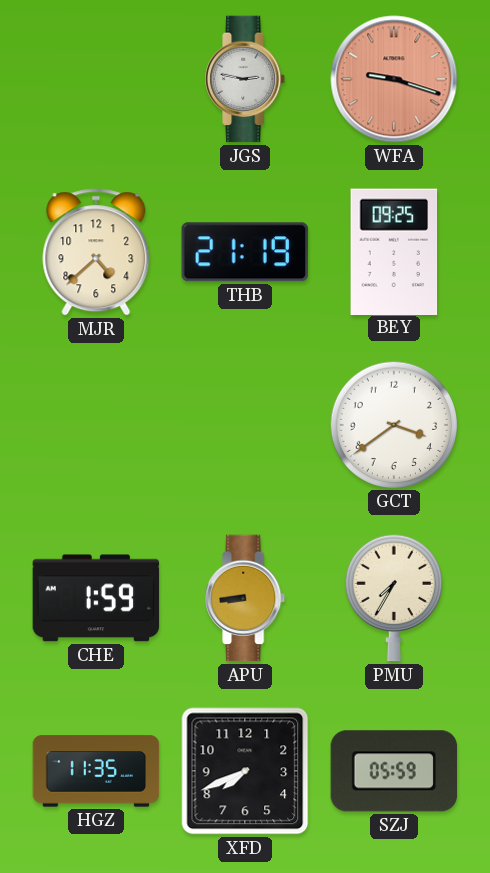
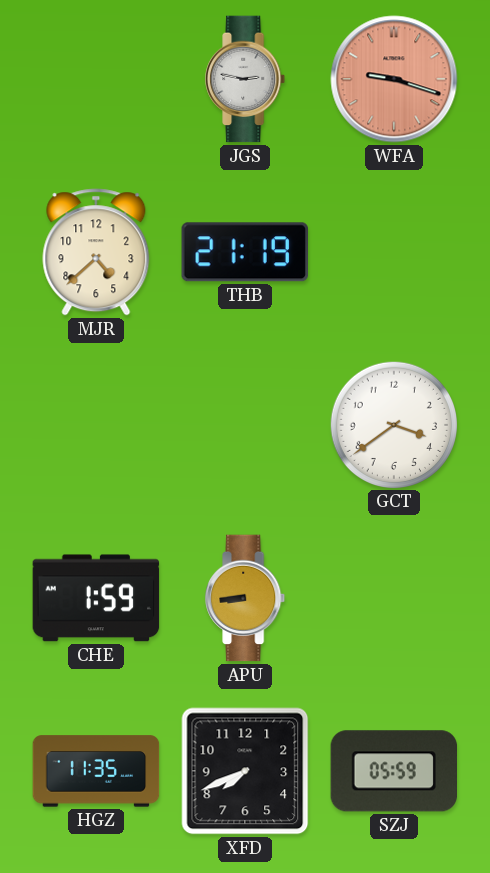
BEY: 09:25 -> none
PMU: 7:35 -> none
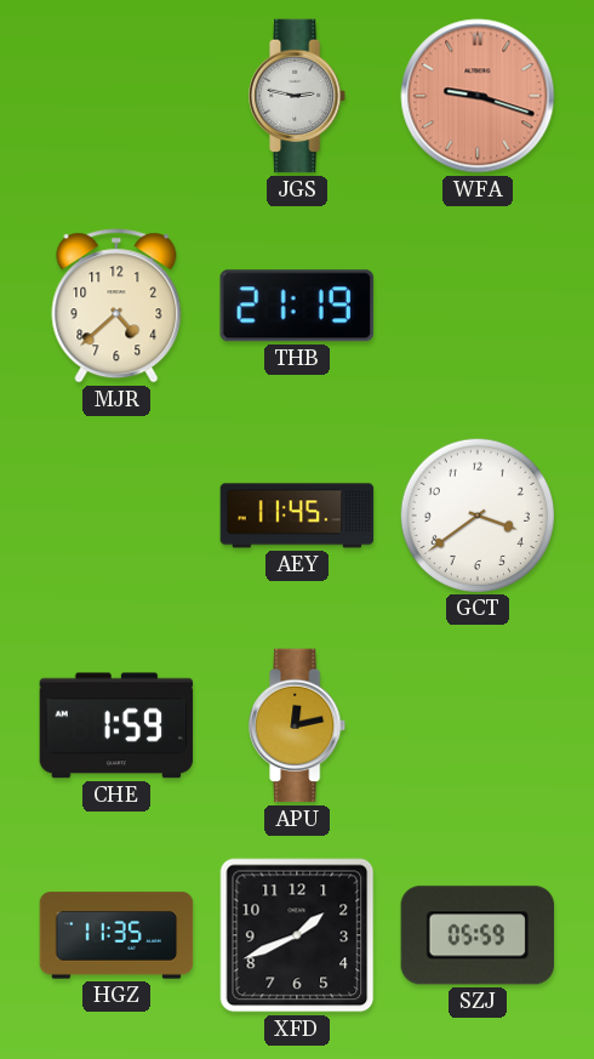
AEY: none -> 11:45
APU: 8:44 -> 12:13
XFD: 7:41 -> 1:41
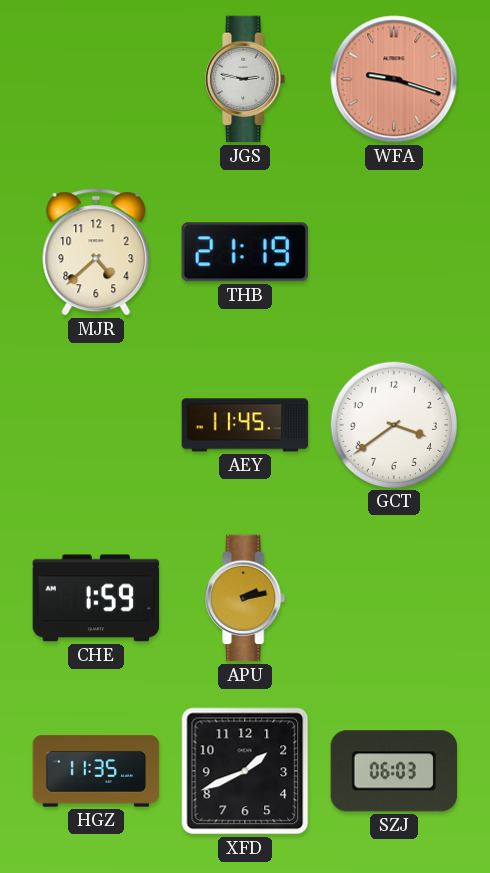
APU: 12:13 -> 2:13
SZJ: 05:59 -> 06:03
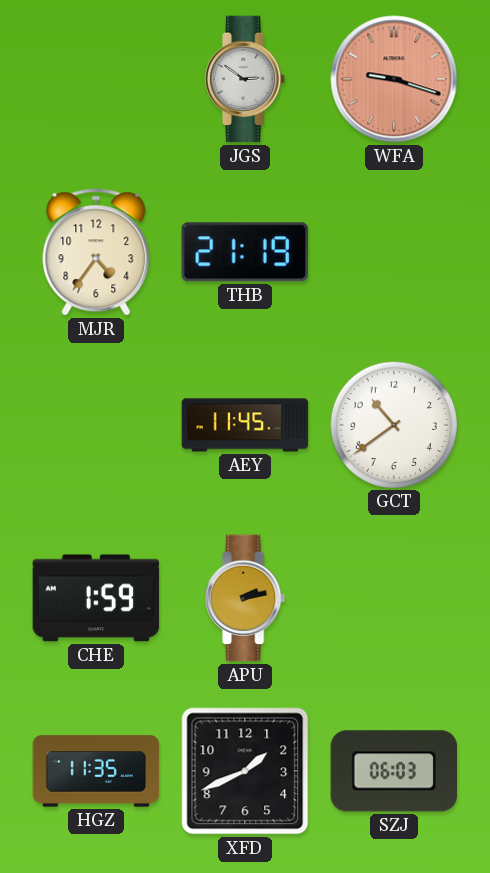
JGS: 2:47 -> 2:51
MJR: 4:38 -> 4:36
GCT: 3:39 -> 10:39
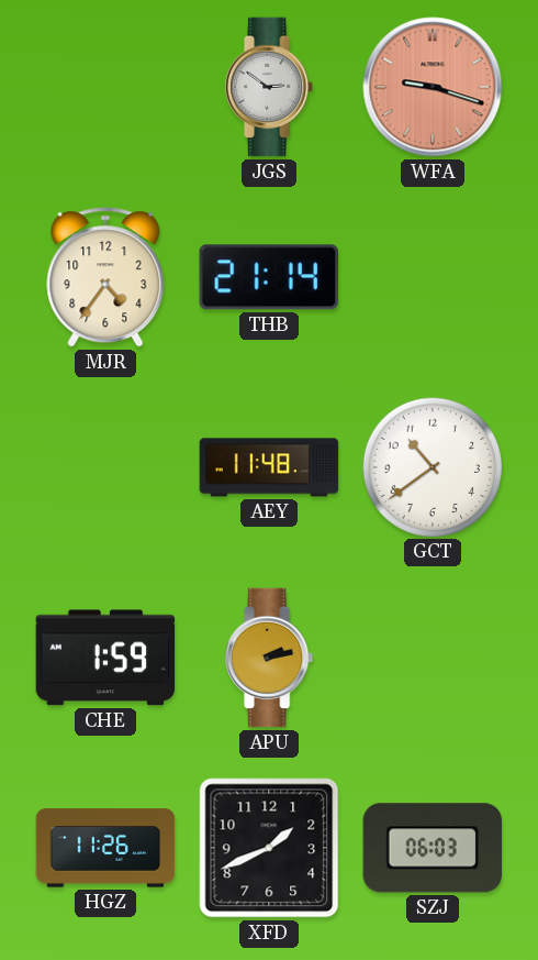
THB: 21:19 -> 21:14
AEY: 11:45 -> 11:48
HGZ: 11:35 -> 11:26
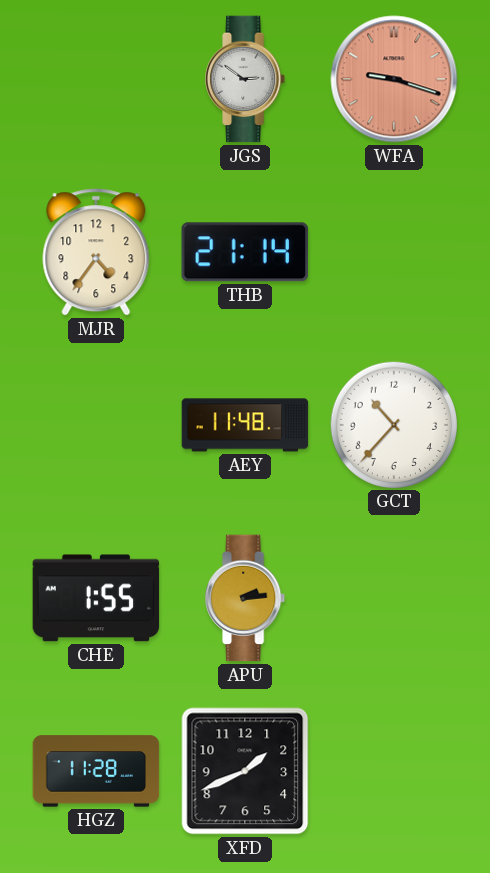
GCT: 10:39 -> 10:37
CHE: 1:59 -> 1:55
APU: 2:13 -> 2:14
HGZ: 11:26 -> 11:28
SZJ: 06:03 -> none
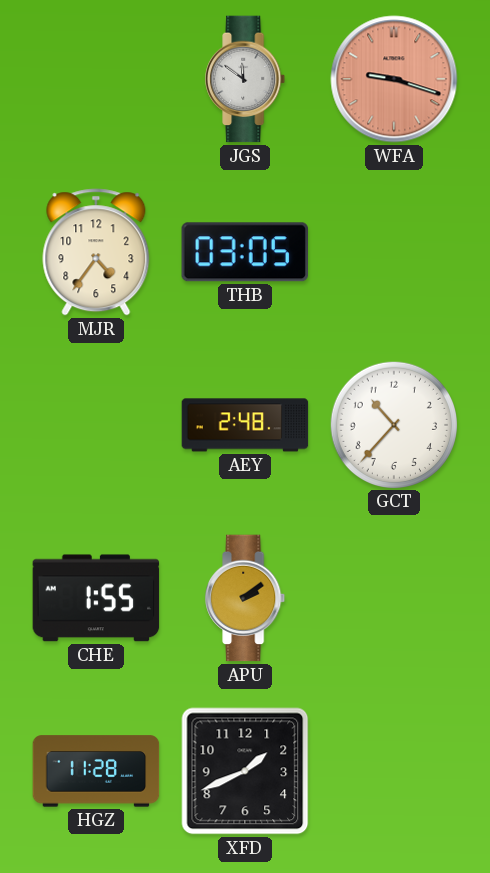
JGS: 2:51 -> 11:51
THB: 21:14 -> 03:05
AEY: 11:48 -> 2:48
APU: 2:14 -> 2:09
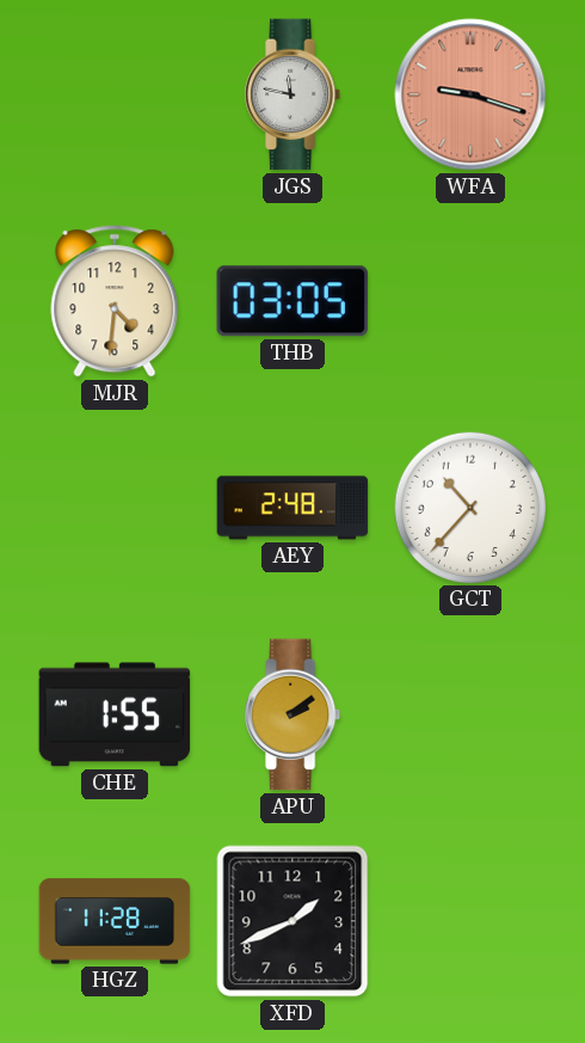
JGS: 11:51 -> 11:47
MJR: 4:36 -> 4:31
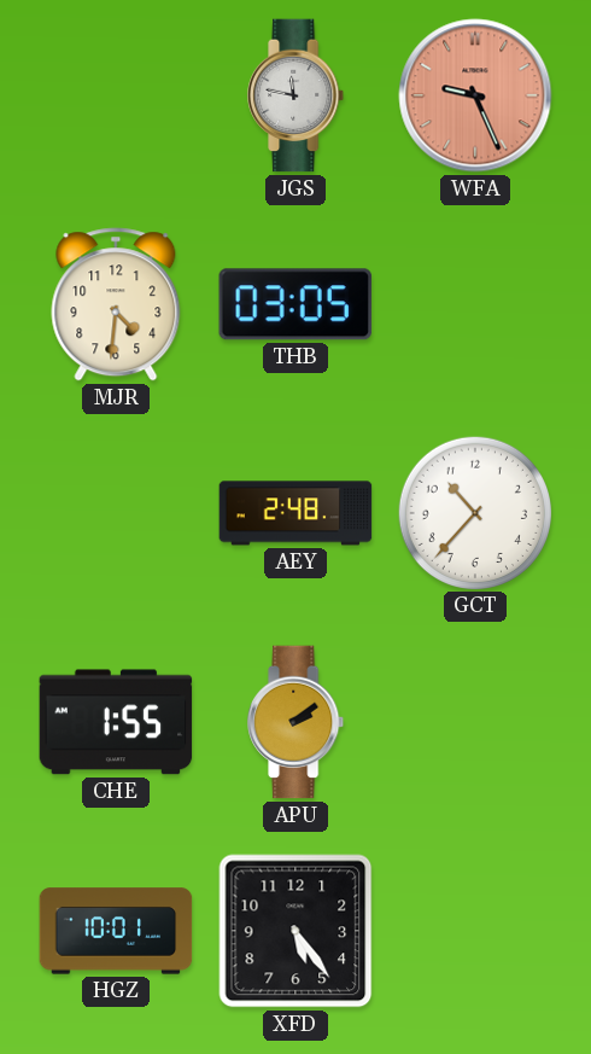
WFA: 9:18 -> 9:26
HGZ: 11:28 -> 10:01
XFD: 1:41 -> 5:24
